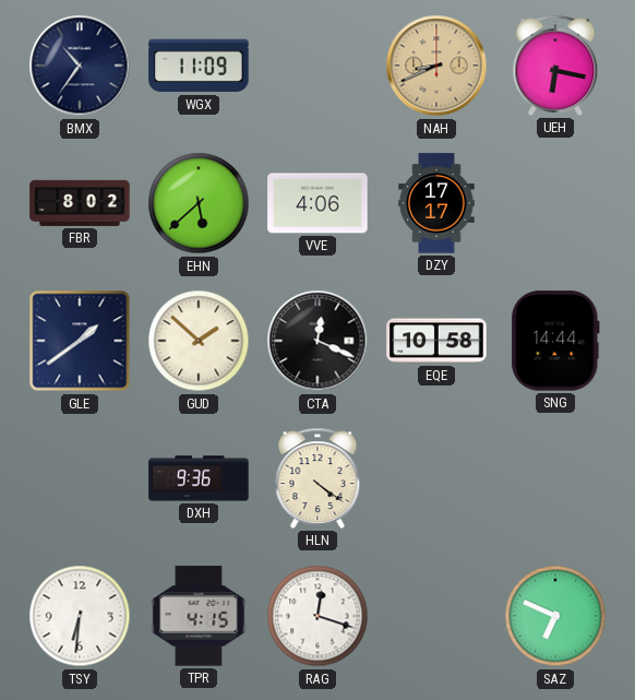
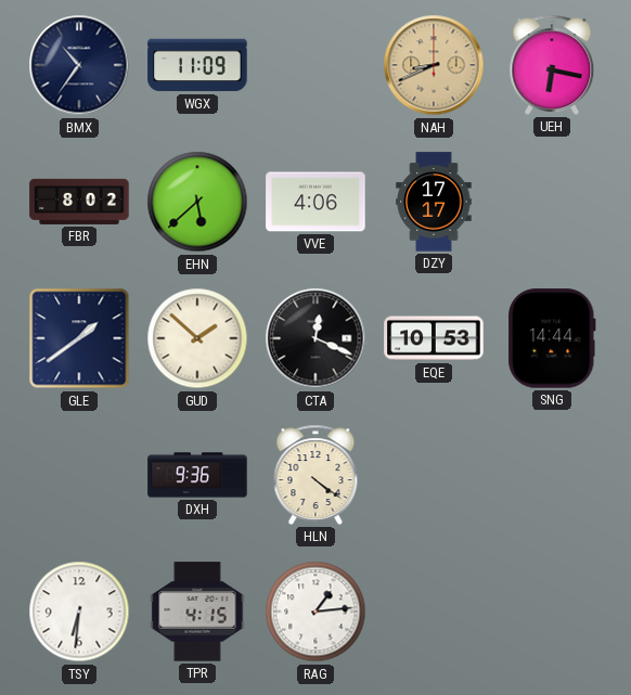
EQE: 10:58 -> 10:53
RAG: 12:18 -> 1:14
SAZ: 6:49 -> none
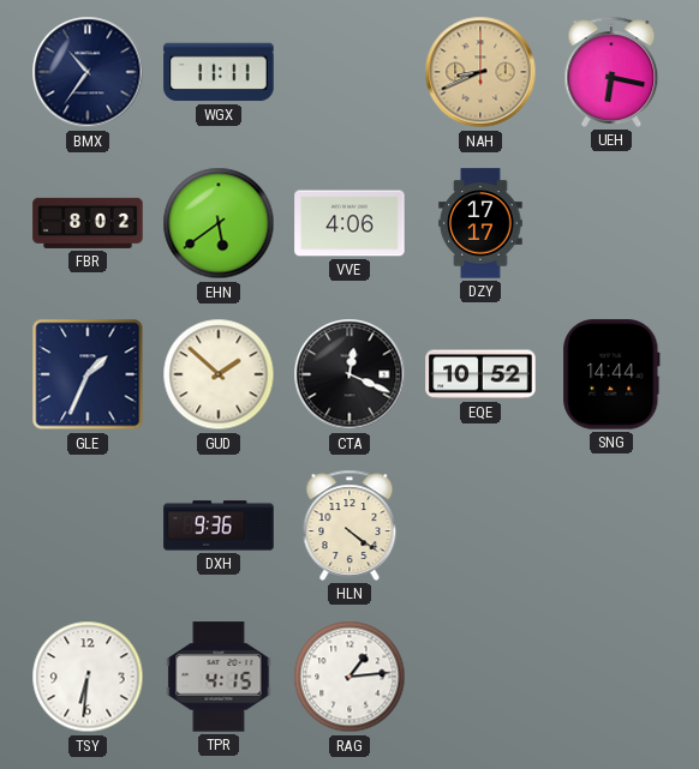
WGX: 11:09 -> 11:11
EHN: 5:38 -> 5:39
GLE: 1:39 -> 1:34
EQE: 10:53 -> 10:52
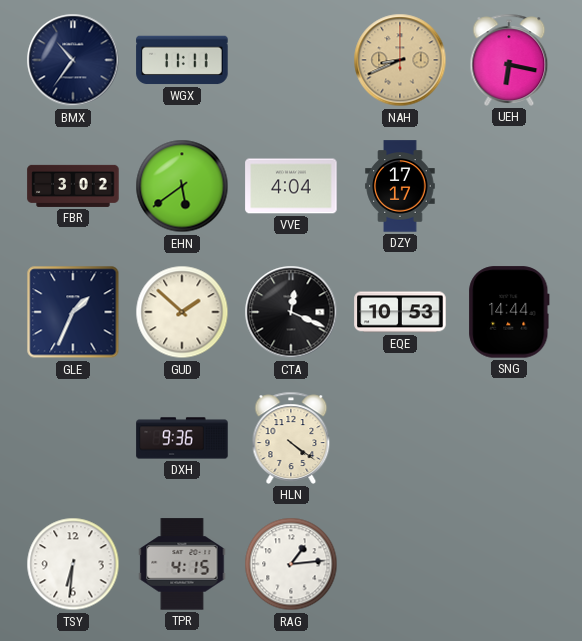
FBR: 8:02 -> 3:02
VVE: 4:06 -> 4:04
EQE: 10:52 -> 10:53
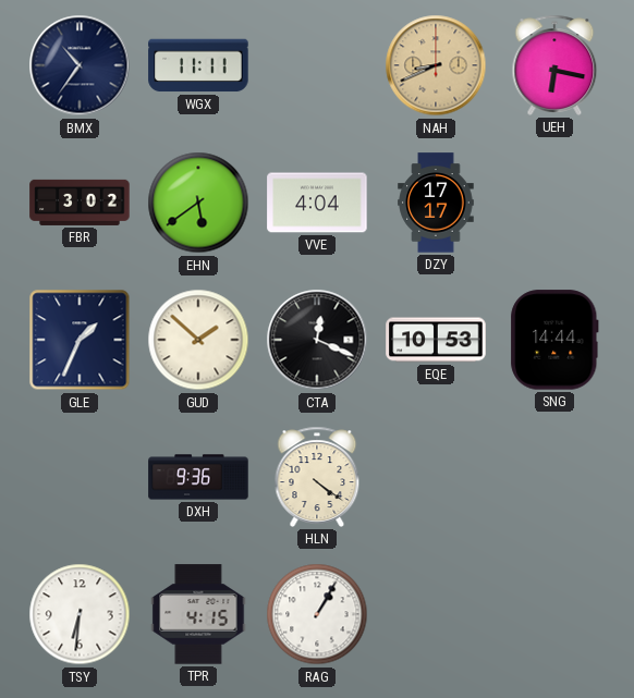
RAG: 1:14 -> 1:05
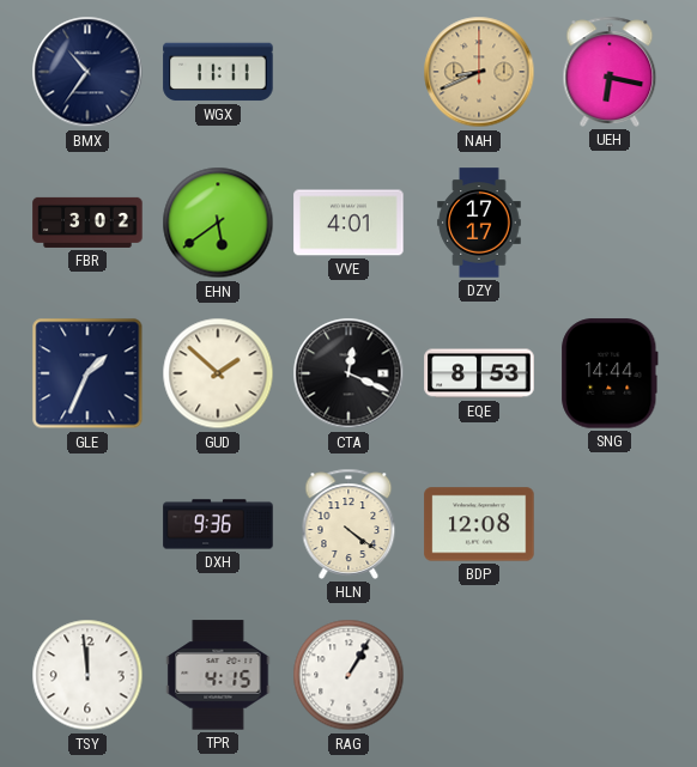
VVE: 4:04 -> 4:01
EQE: 10:53 -> 8:53
BDP: none -> 12:08
TSY: 6:31 -> 11:59
